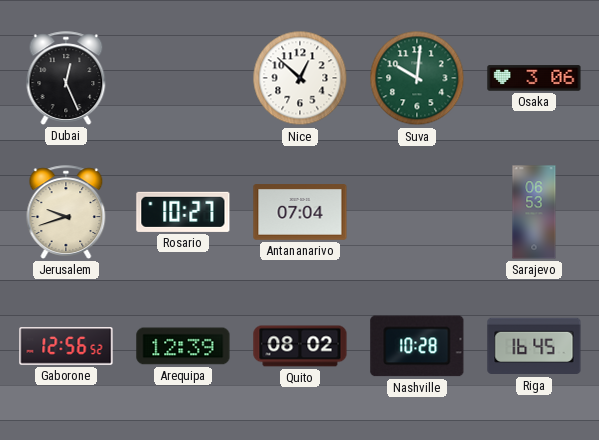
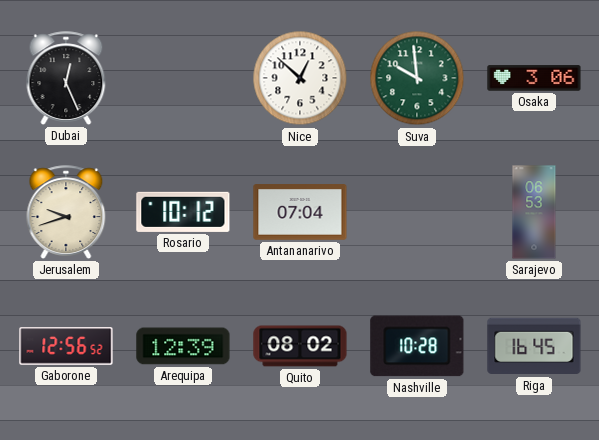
Suva: 10:01 -> 9:59
Rosario: 10:27 -> 10:12
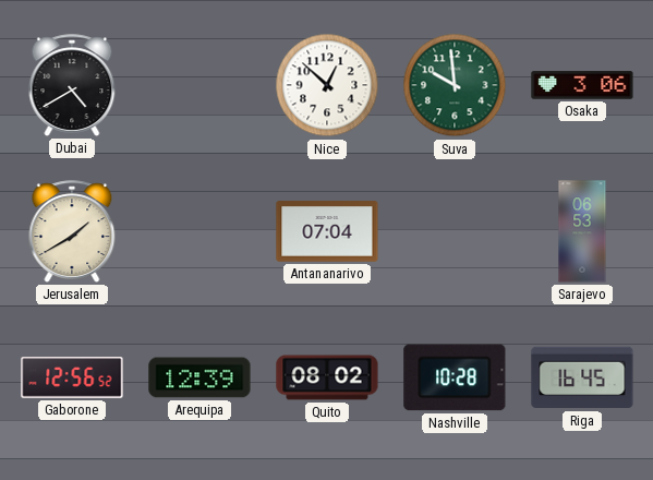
Dubai: 12:26 -> 4:40
Jerusalem: 9:42 -> 1:40
Rosario: 10:12 -> none
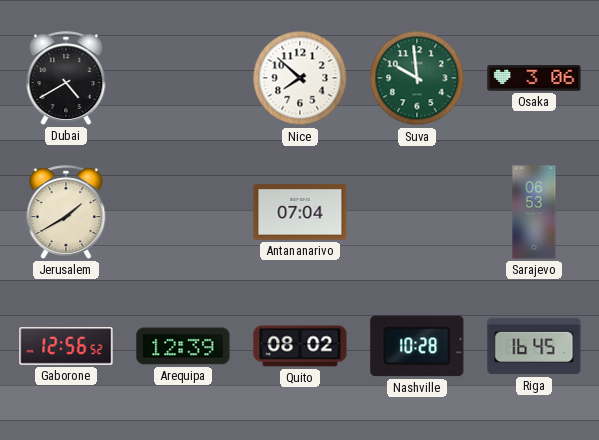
Nice: 12:52 -> 7:52
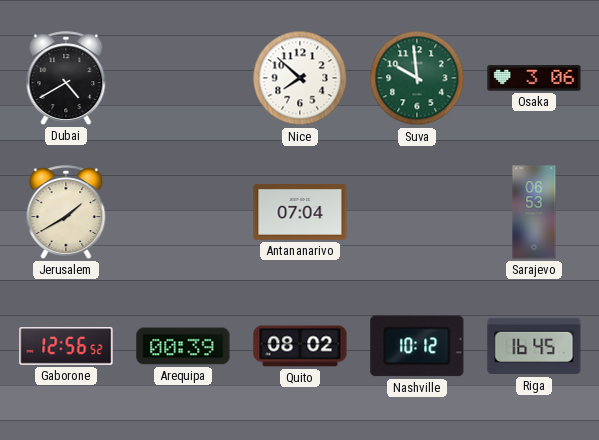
Arequipa: 12:39 -> 00:39
Nashville: 10:28 -> 10:12
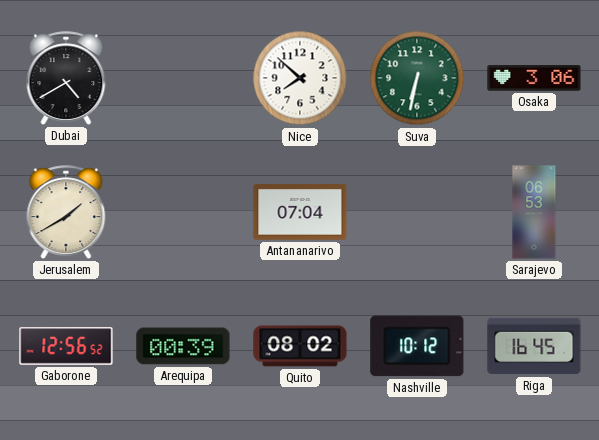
Suva: 9:59 -> 6:32
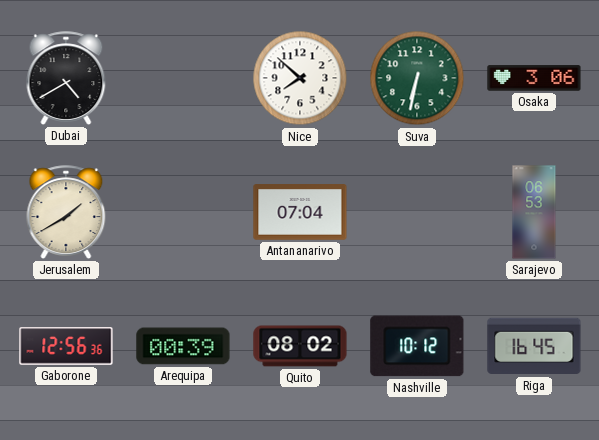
Gaborone: 12:56:52 -> 12:56:36
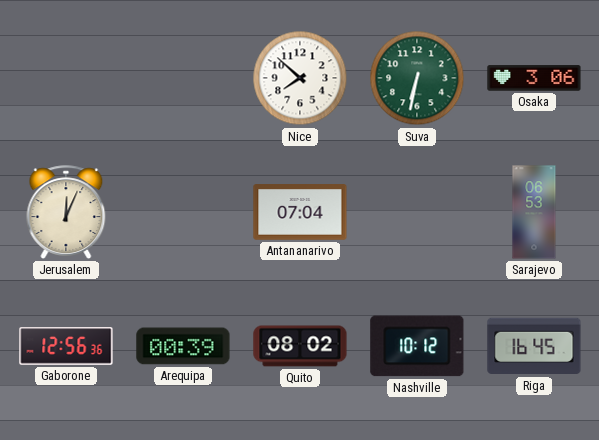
Dubai: 4:40 -> none
Jerusalem: 1:40 -> 12:04
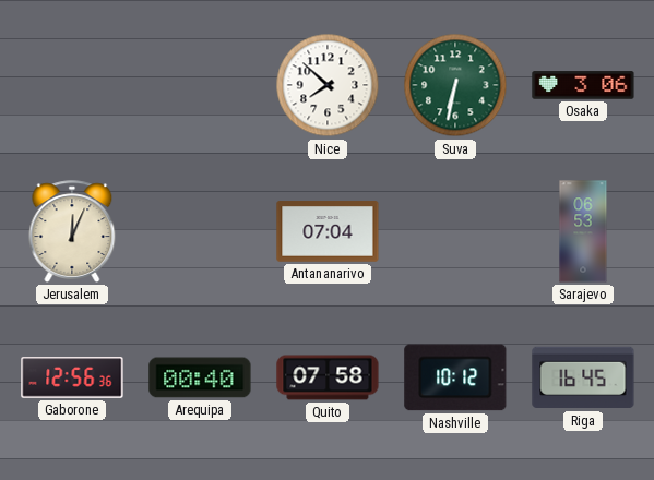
Arequipa: 00:39 -> 00:40
Quito: 08:02 -> 07:58
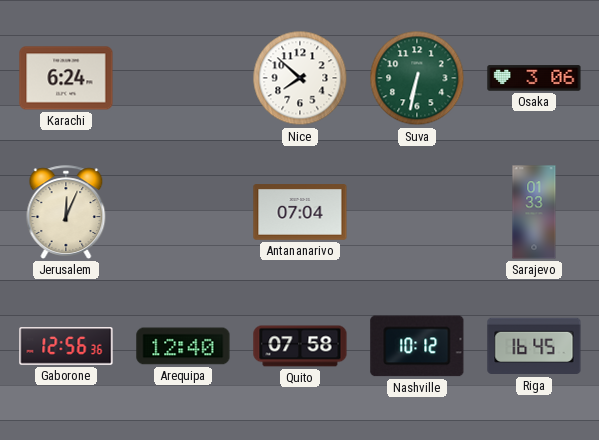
Karachi: none -> 6:24
Sarajevo: 06:53 -> 01:33
Arequipa: 00:40 -> 12:40
